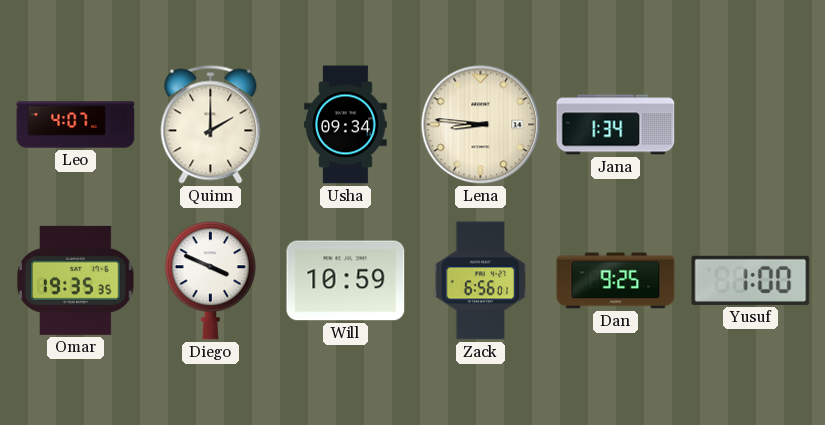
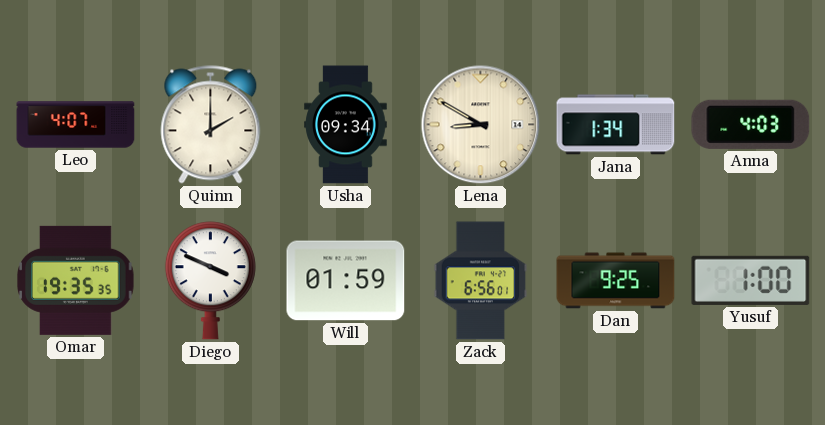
Lena: 8:46 -> 8:50
Anna: none -> 4:03
Will: 10:59 -> 01:59
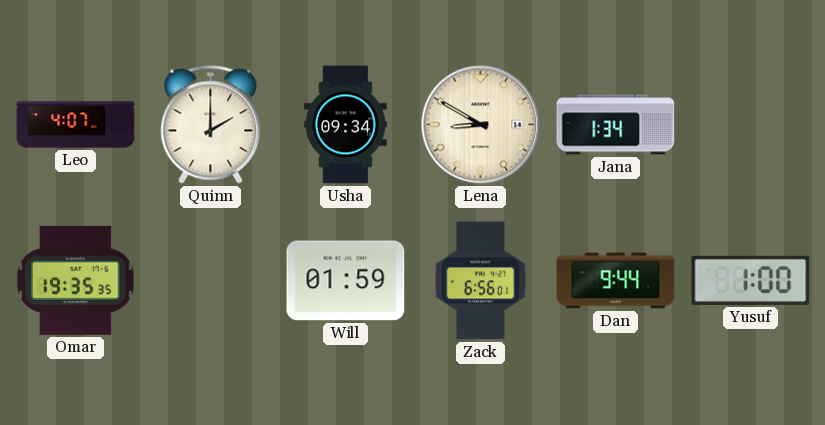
Anna: 4:03 -> none
Diego: 3:49 -> none
Dan: 9:25 -> 9:44
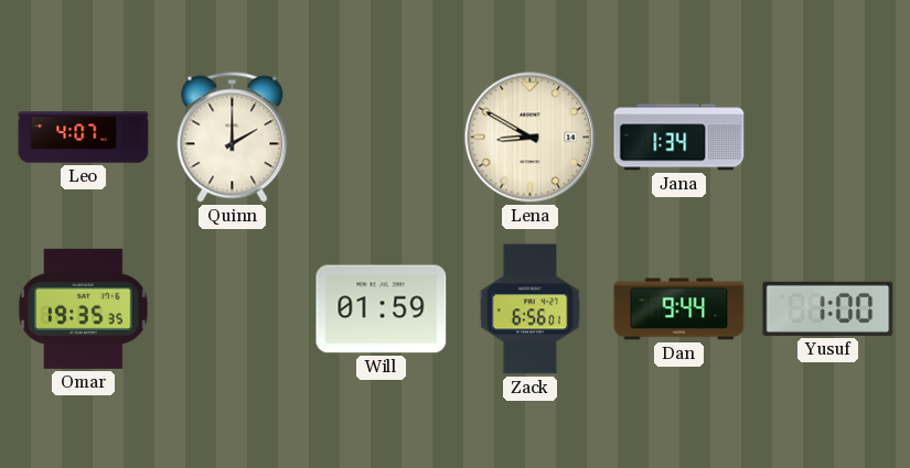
Usha: 09:34 -> none
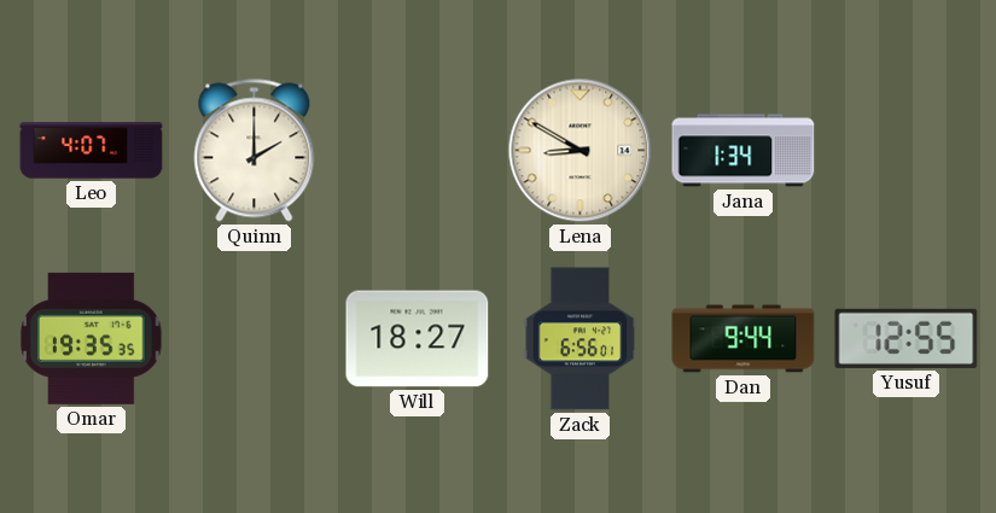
Will: 01:59 -> 18:27
Yusuf: 1:00 -> 12:55
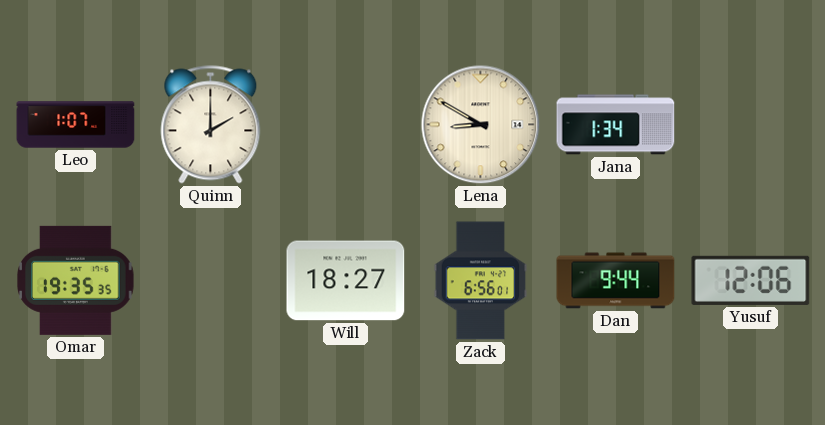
Leo: 4:07 -> 1:07
Yusuf: 12:55 -> 12:06
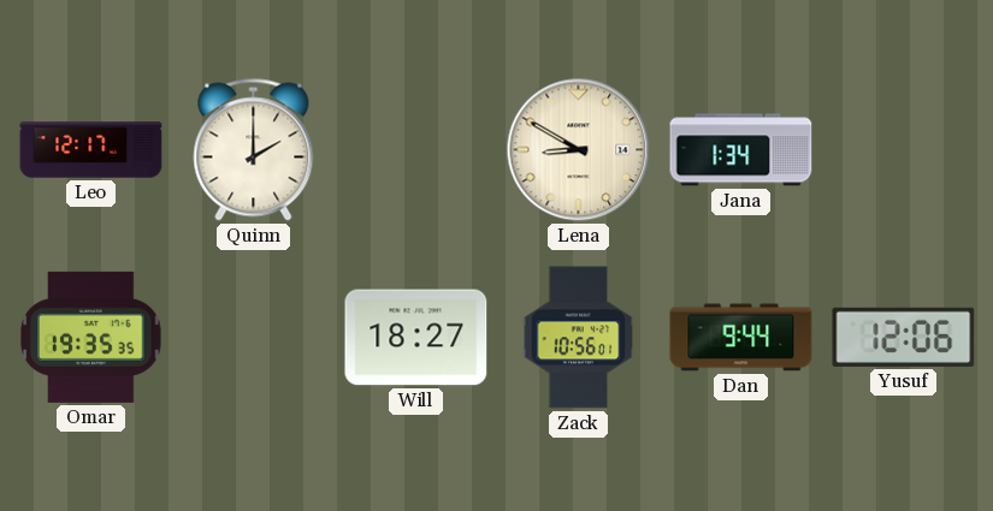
Leo: 1:07 -> 12:17
Zack: 6:56 -> 10:56
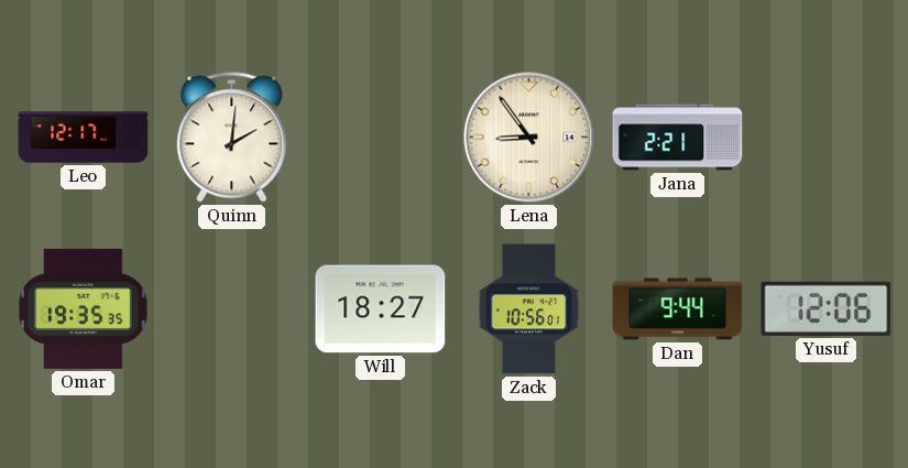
Quinn: 2:00 -> 2:01
Lena: 8:50 -> 8:54
Jana: 1:34 -> 2:21
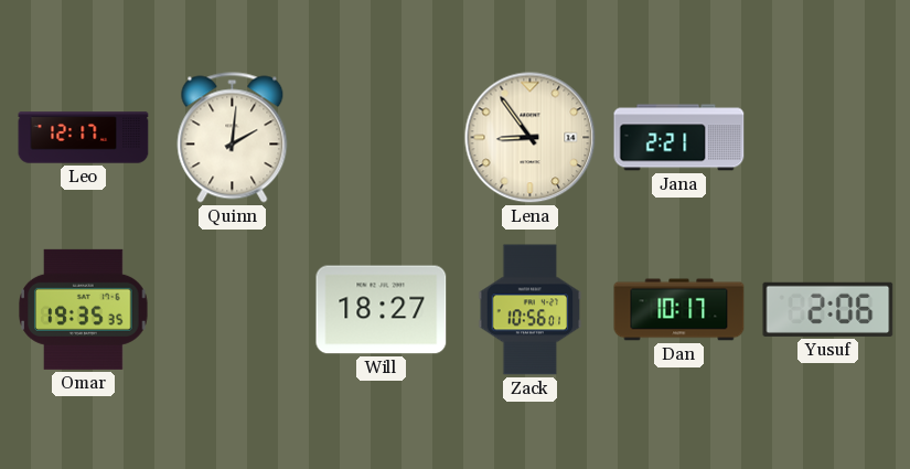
Dan: 9:44 -> 10:17
Yusuf: 12:06 -> 2:06
